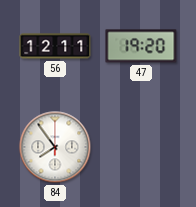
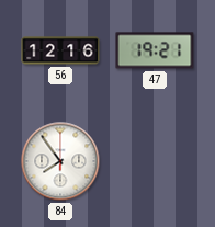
56: 12:11 -> 12:16
47: 19:20 -> 19:21
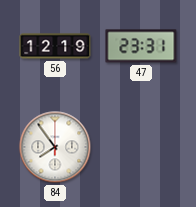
56: 12:16 -> 12:19
47: 19:21 -> 23:31
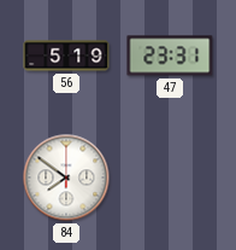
56: 12:19 -> 5:19
84: 7:54 -> 7:51
